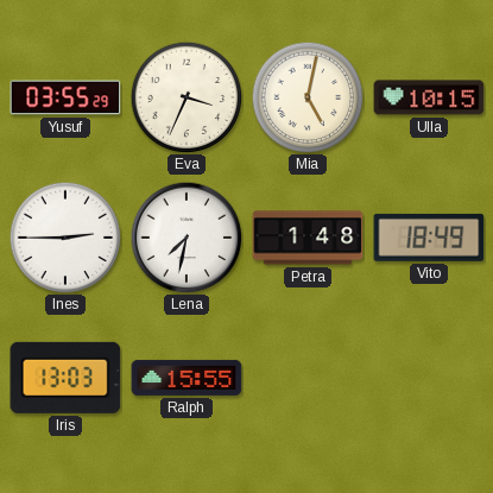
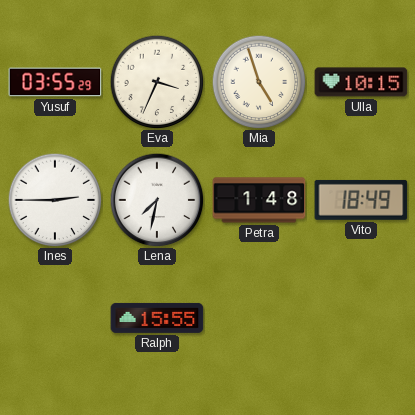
Mia: 5:02 -> 4:57
Iris: 13:03 -> none
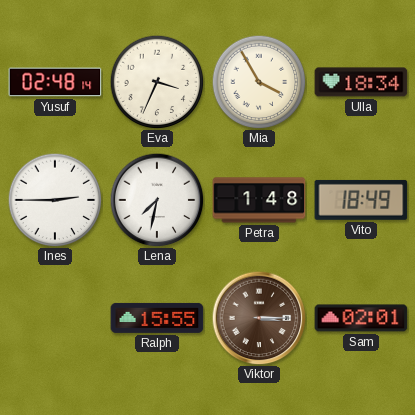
Yusuf: 03:55 -> 02:48
Mia: 4:57 -> 3:55
Ulla: 10:15 -> 18:34
Viktor: none -> 3:15
Sam: none -> 02:01
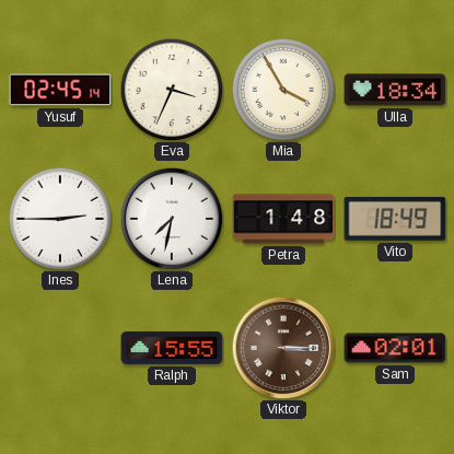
Yusuf: 02:48 -> 02:45
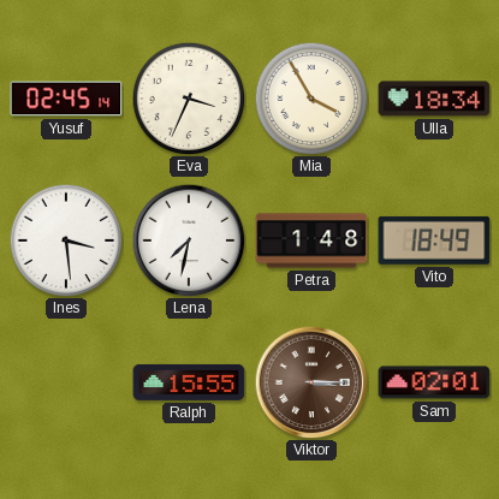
Ines: 2:45 -> 3:29
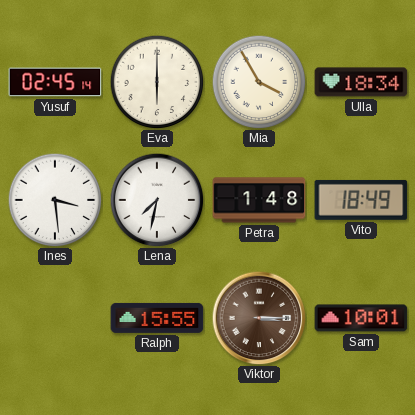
Eva: 3:34 -> 6:00
Sam: 02:01 -> 10:01
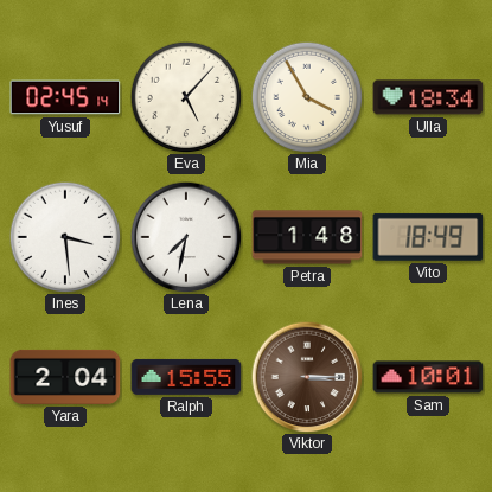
Eva: 6:00 -> 5:07
Yara: none -> 2:04
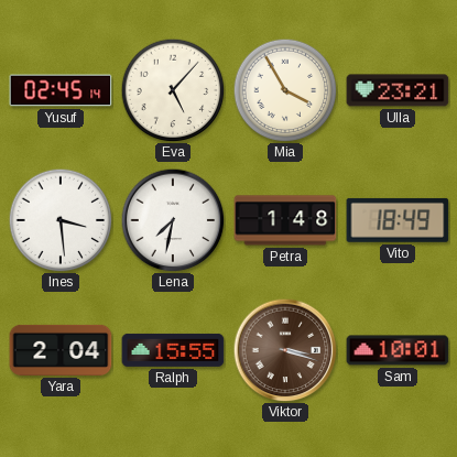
Ulla: 18:34 -> 23:21
Viktor: 3:15 -> 3:18
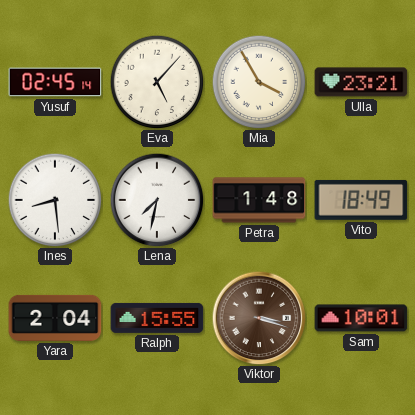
Ines: 3:29 -> 8:29
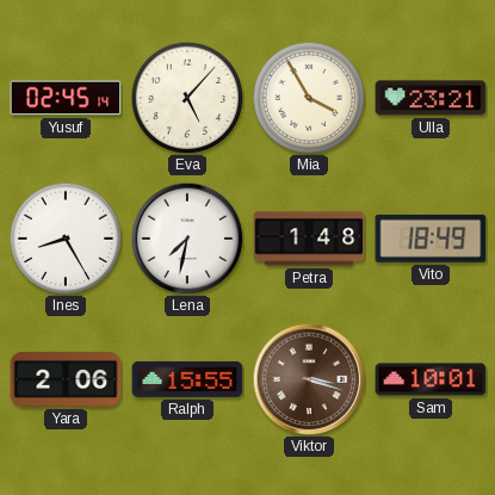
Ines: 8:29 -> 8:25
Yara: 2:04 -> 2:06
